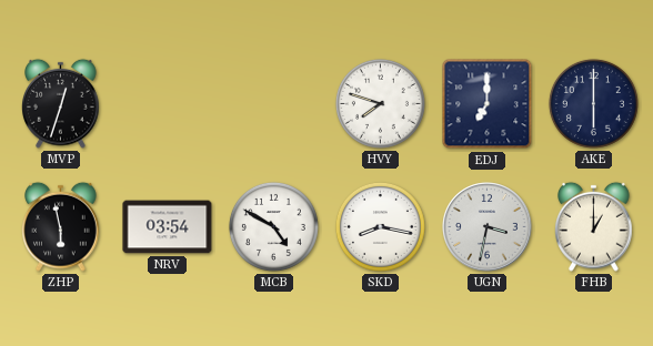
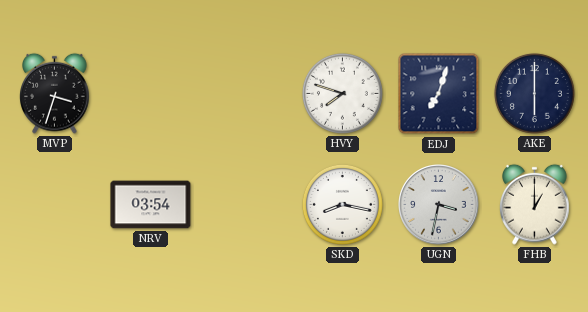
MVP: 12:33 -> 3:33
EDJ: 7:00 -> 7:03
ZHP: 5:58 -> none
MCB: 4:50 -> none
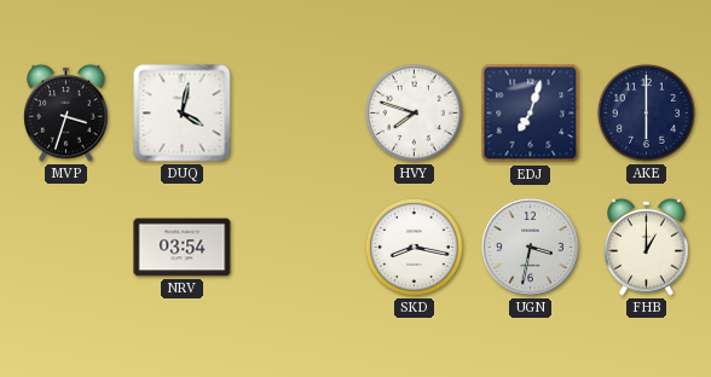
DUQ: none -> 4:02
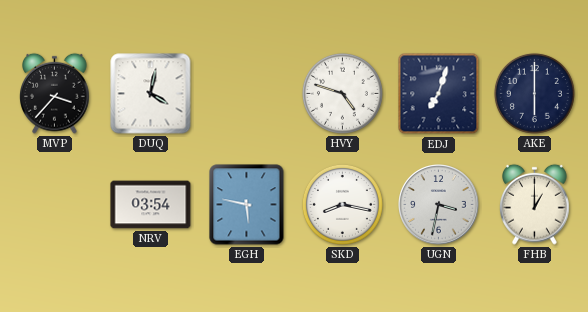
MVP: 3:33 -> 3:37
HVY: 7:48 -> 4:48
EGH: none -> 5:47
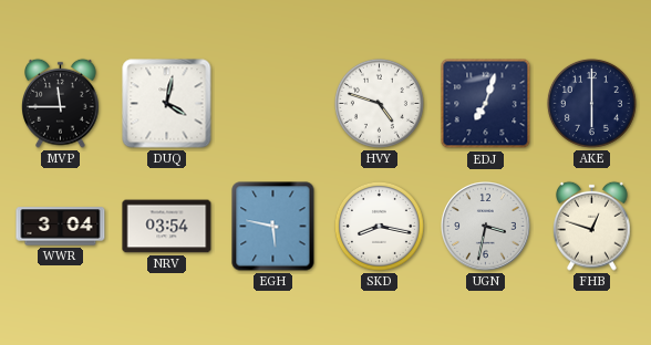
MVP: 3:37 -> 11:45
WWR: none -> 3:04
FHB: 1:00 -> 12:48
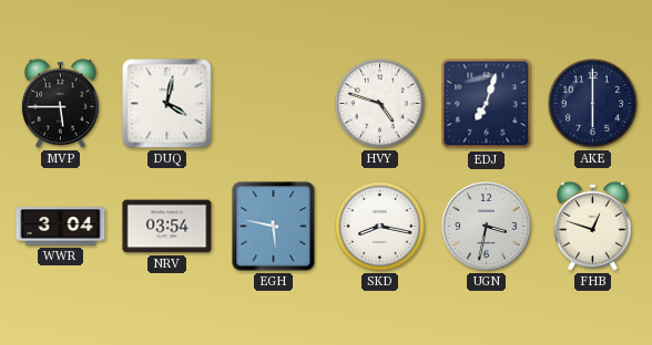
MVP: 11:45 -> 5:45
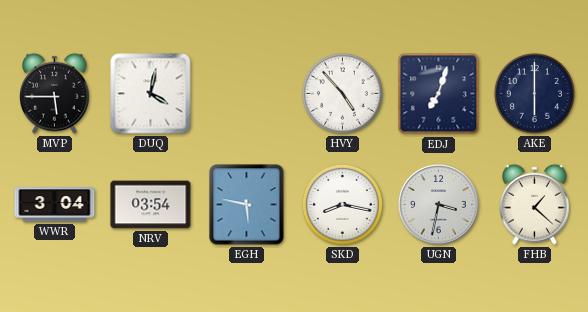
HVY: 4:48 -> 4:53
FHB: 12:48 -> 1:22
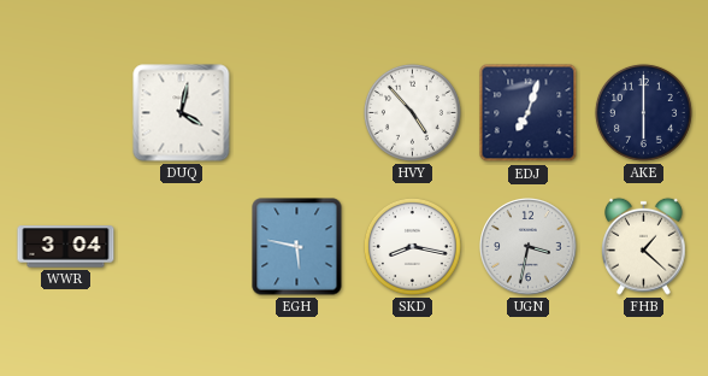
MVP: 5:45 -> none
NRV: 03:54 -> none
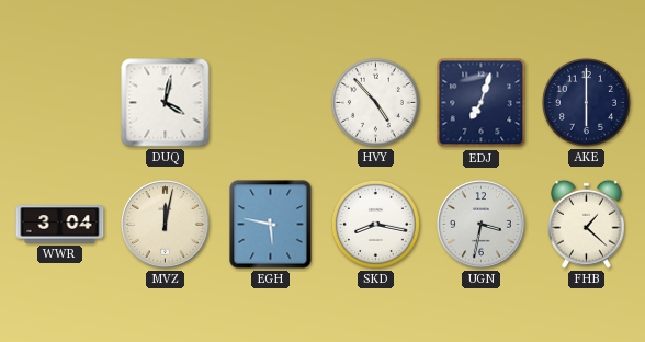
MVZ: none -> 12:02
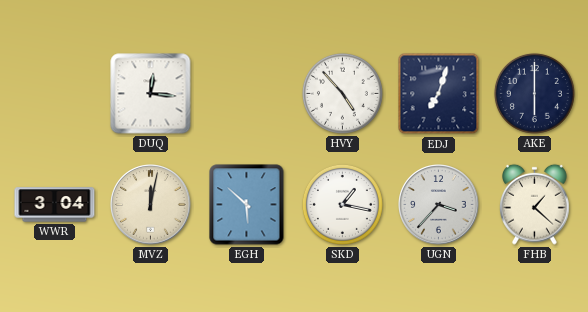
DUQ: 4:02 -> 12:16
EGH: 5:47 -> 5:52
SKD: 8:17 -> 1:17
UGN: 3:32 -> 3:37
